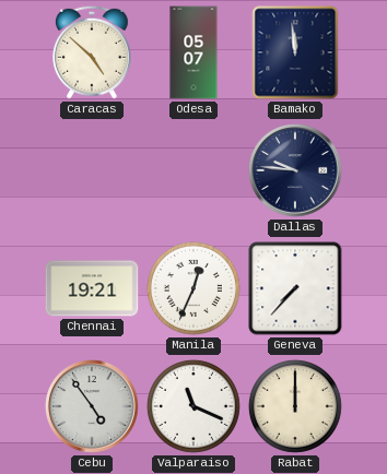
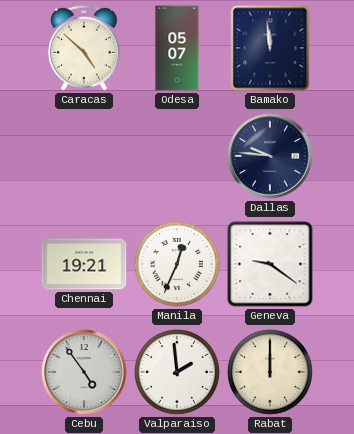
Geneva: 7:37 -> 9:21
Valparaiso: 11:19 -> 1:59
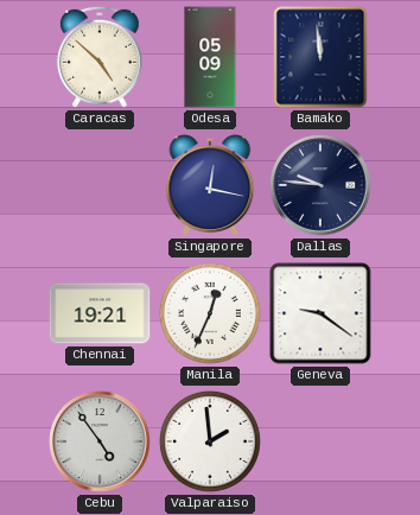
Odesa: 05:07 -> 05:09
Singapore: none -> 12:17
Rabat: 12:00 -> none
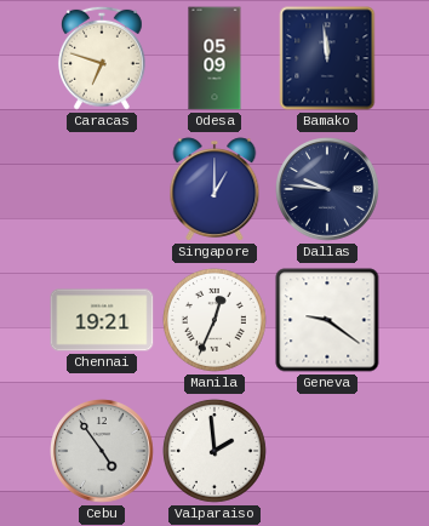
Caracas: 4:52 -> 6:48
Singapore: 12:17 -> 1:00
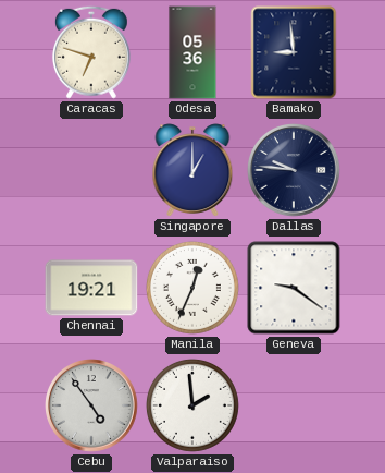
Odesa: 05:09 -> 05:36
Bamako: 11:59 -> 8:59
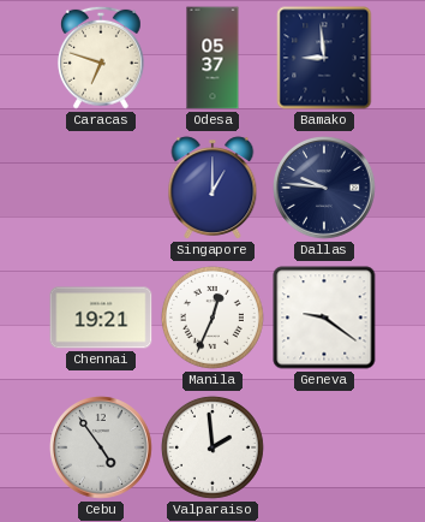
Odesa: 05:36 -> 05:37
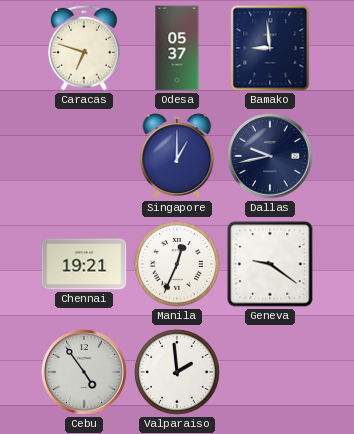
Dallas: 9:46 -> 9:43
